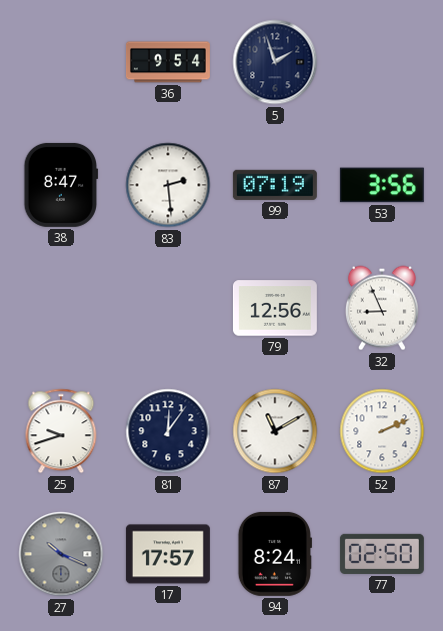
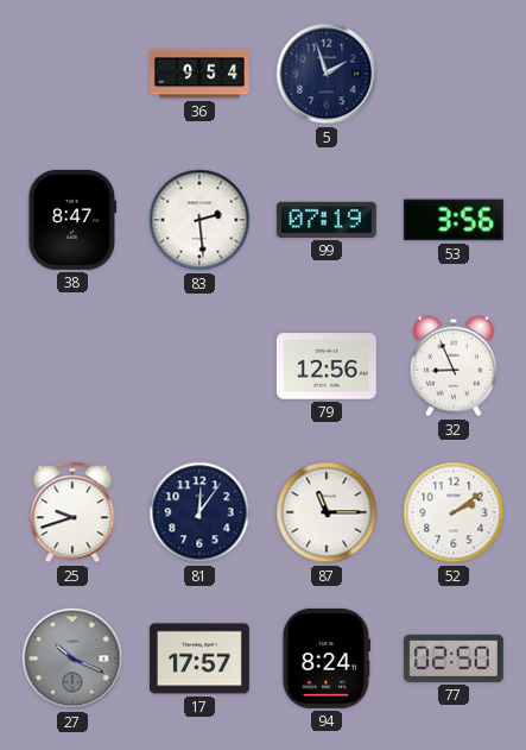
87: 11:10 -> 11:15
52: 2:11 -> 2:09
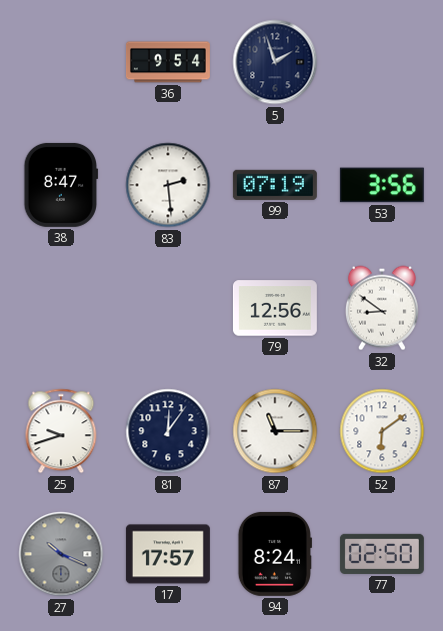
32: 8:56 -> 8:51
52: 2:09 -> 6:09
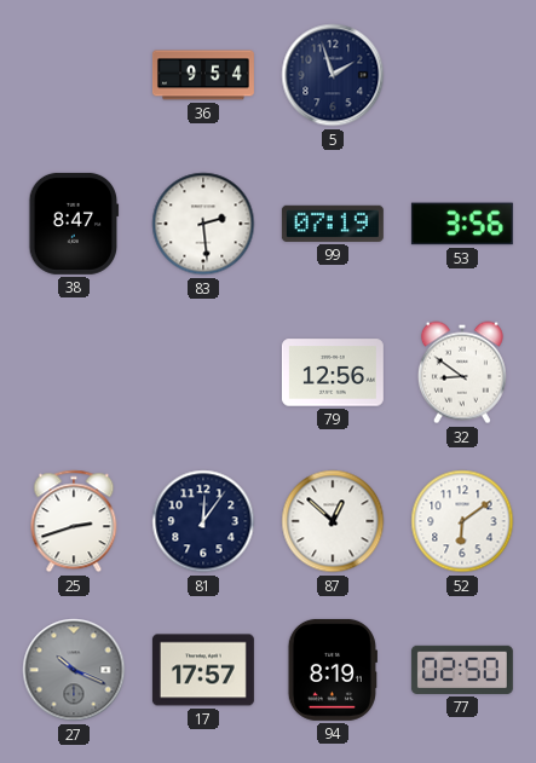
25: 9:42 -> 2:42
87: 11:15 -> 12:52
94: 8:24 -> 8:19
